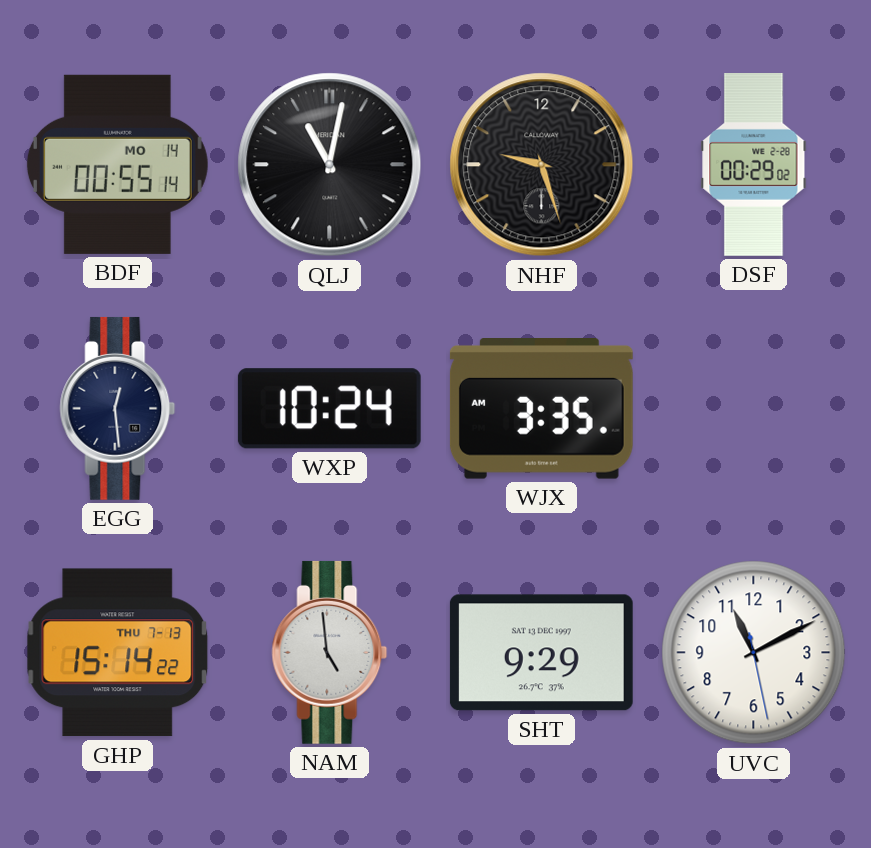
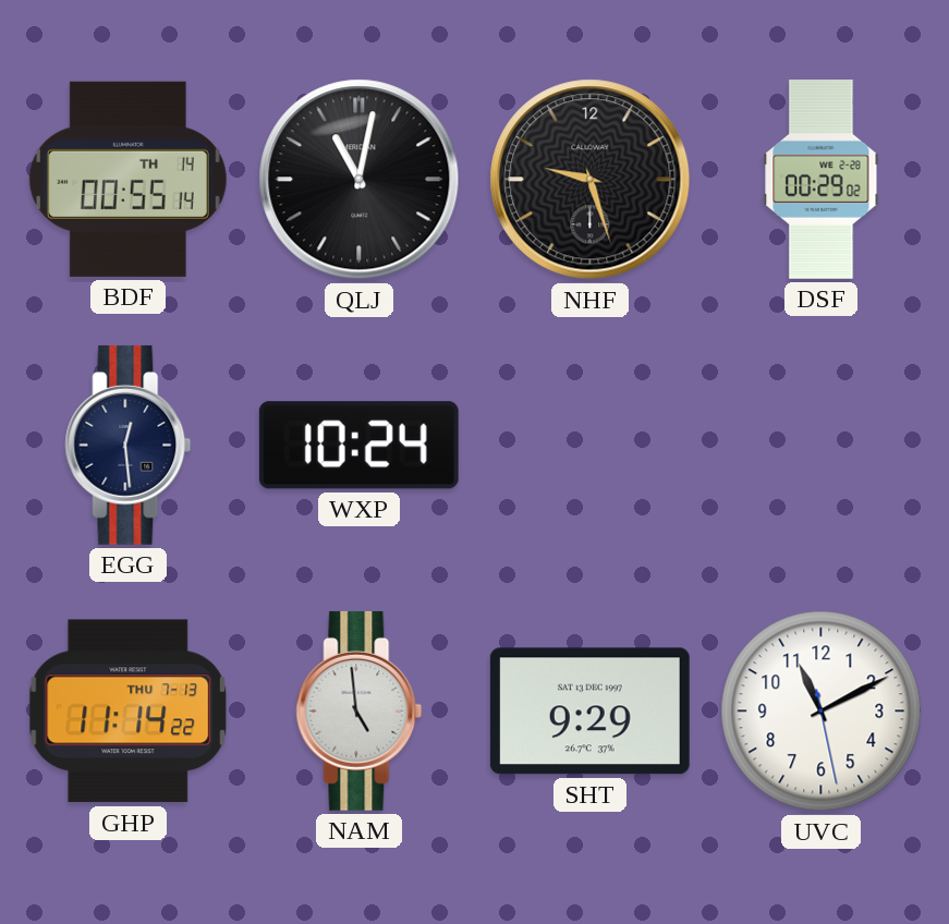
BDF date: MO 14 -> TH 14
WJX: 3:35 -> none
GHP: 15:14 -> 11:14
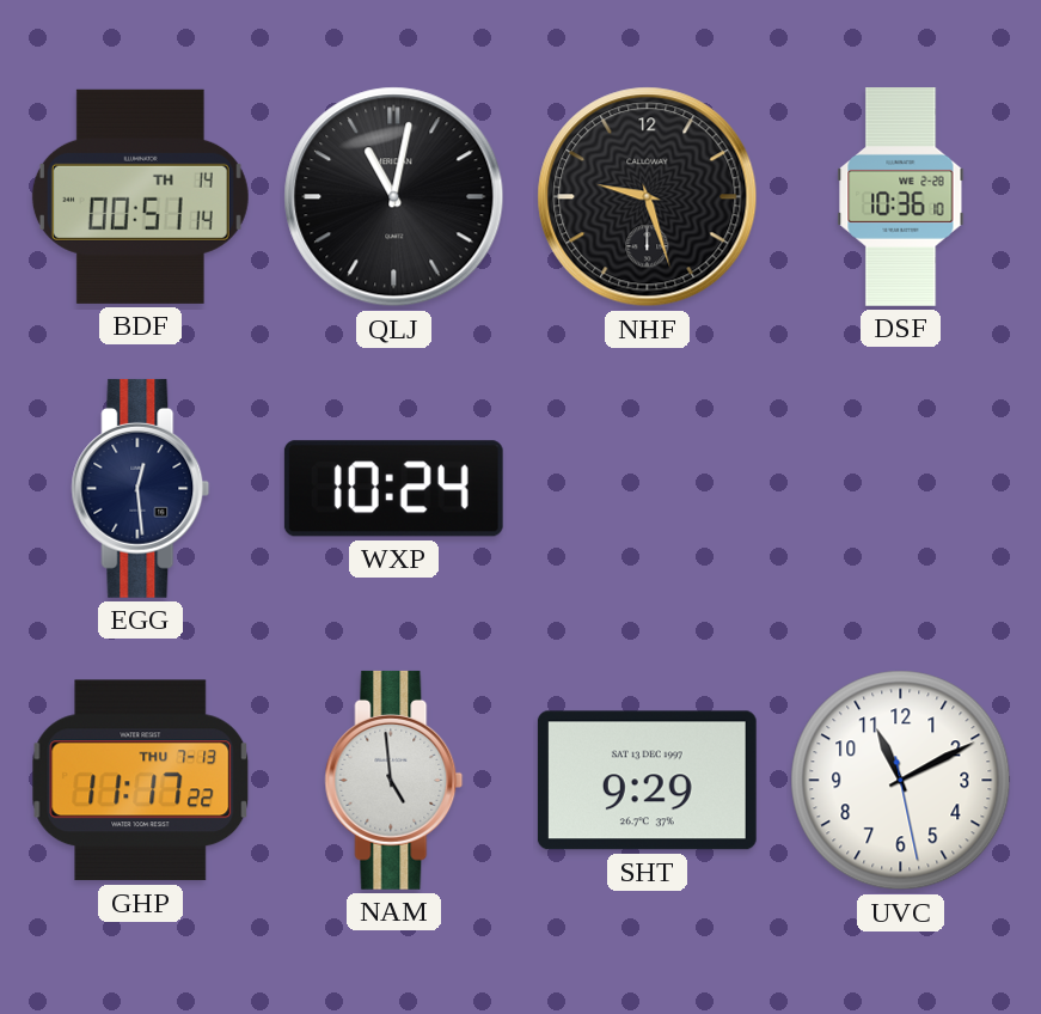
BDF: 00:55 -> 00:51
DSF: 00:29 -> 10:36
GHP: 11:14 -> 11:17
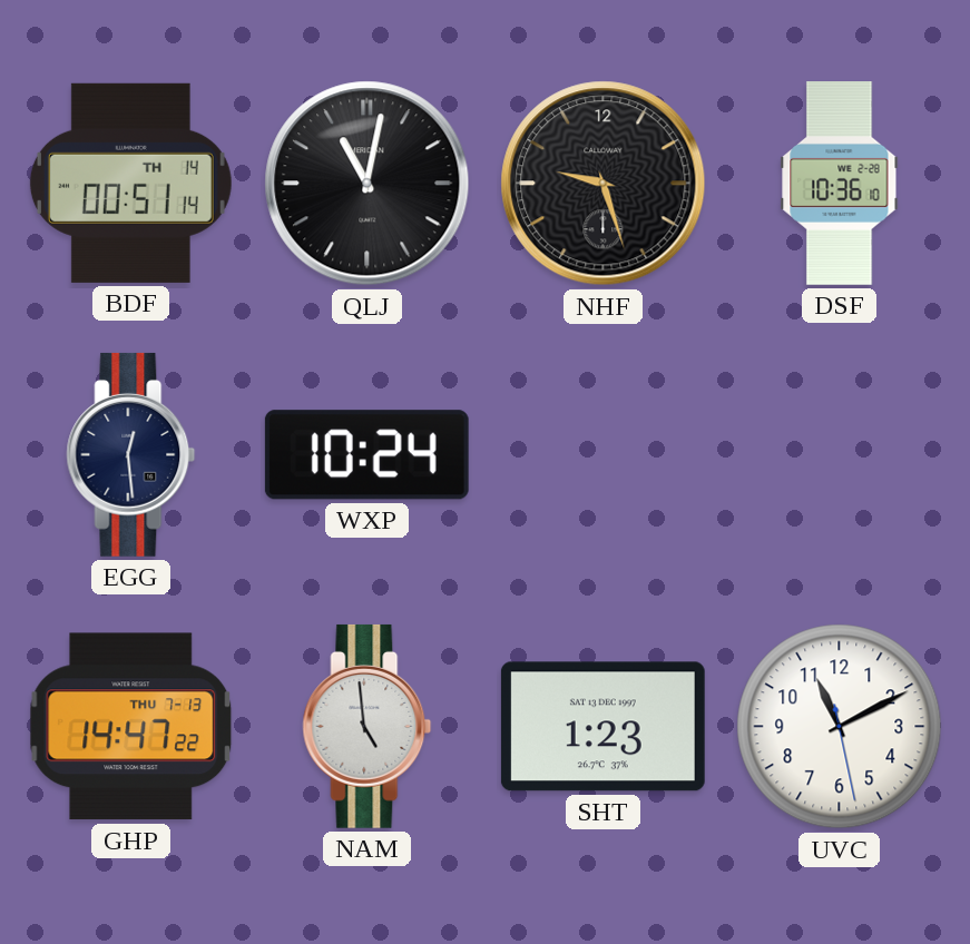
GHP: 11:17 -> 14:47
SHT: 9:29 -> 1:23
